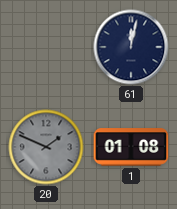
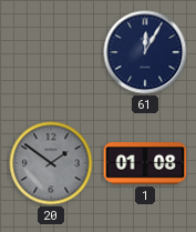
61: 12:02 -> 12:05
20: 1:49 -> 1:51
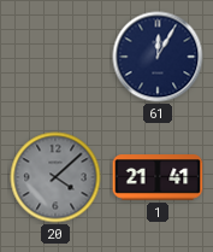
20: 1:51 -> 4:08
1: 01:08 -> 21:41
